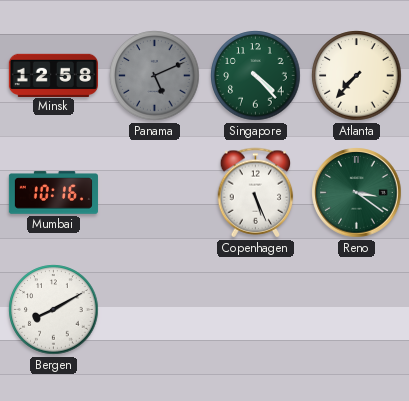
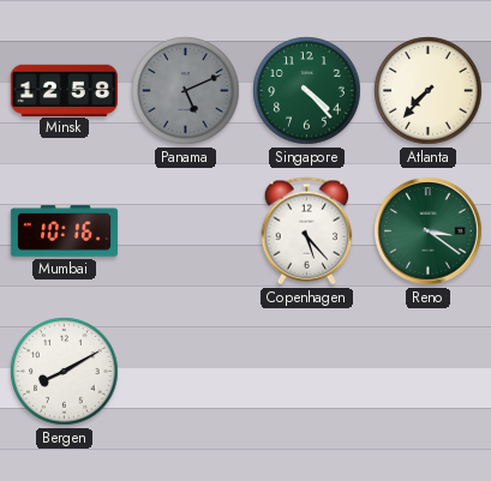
Copenhagen: 5:26 -> 5:23
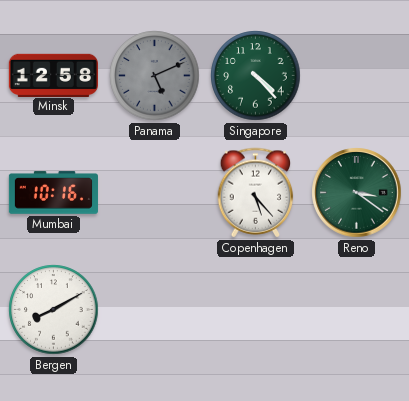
Atlanta: 7:37 -> none
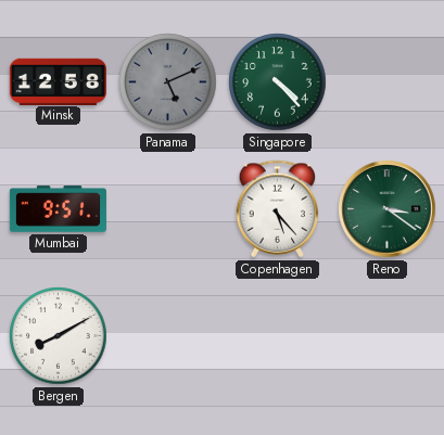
Mumbai: 10:16 -> 9:51
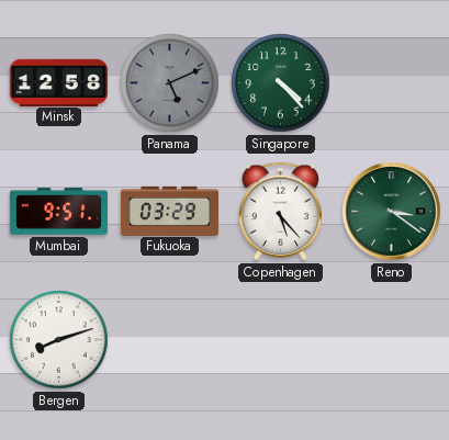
Fukuoka: none -> 03:29
Bergen: 8:10 -> 8:12
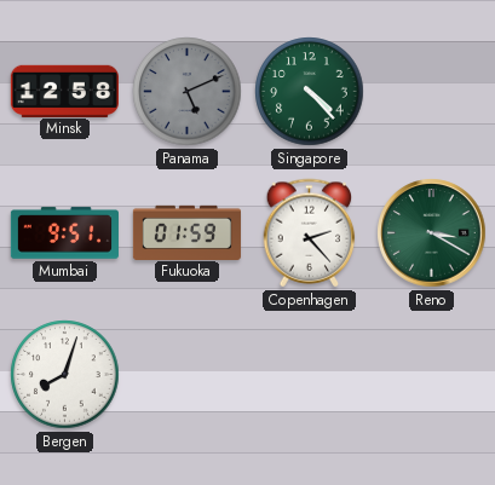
Fukuoka: 03:29 -> 01:59
Copenhagen: 5:23 -> 2:23
Reno: 3:21 -> 3:20
Bergen: 8:12 -> 8:03
